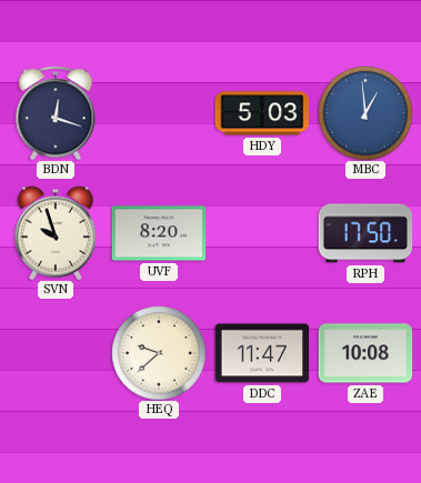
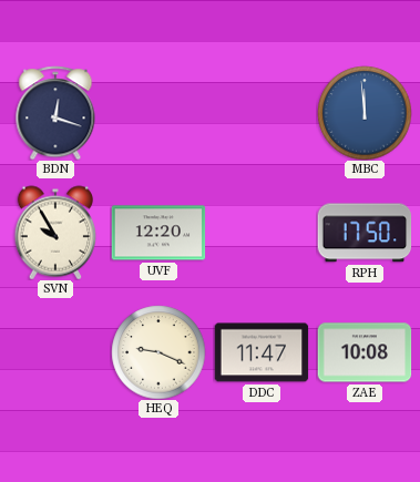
HDY: 5:03 -> none
MBC: 12:59 -> 11:59
SVN: 9:57 -> 9:55
UVF: 8:20 -> 12:20
HEQ: 9:38 -> 9:19
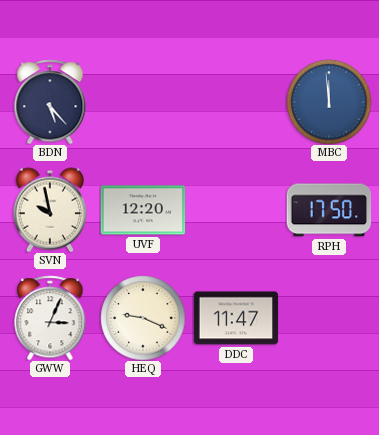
BDN: 12:18 -> 5:23
SVN: 9:55 -> 9:58
GWW: none -> 3:04
ZAE: 10:08 -> none
